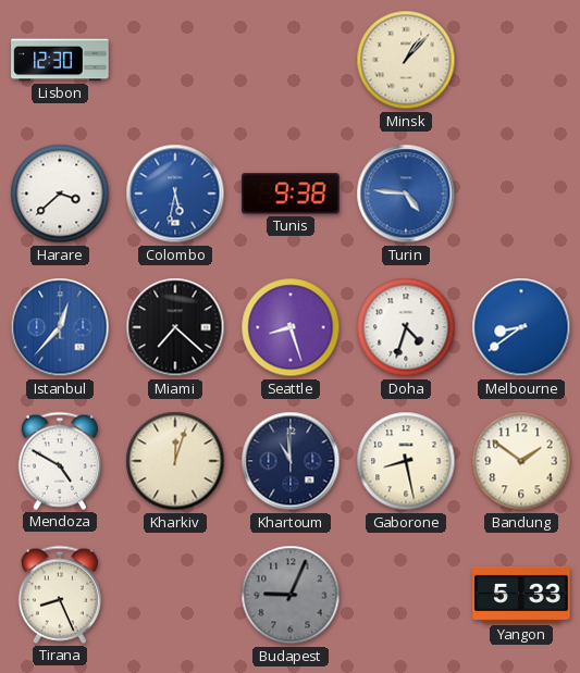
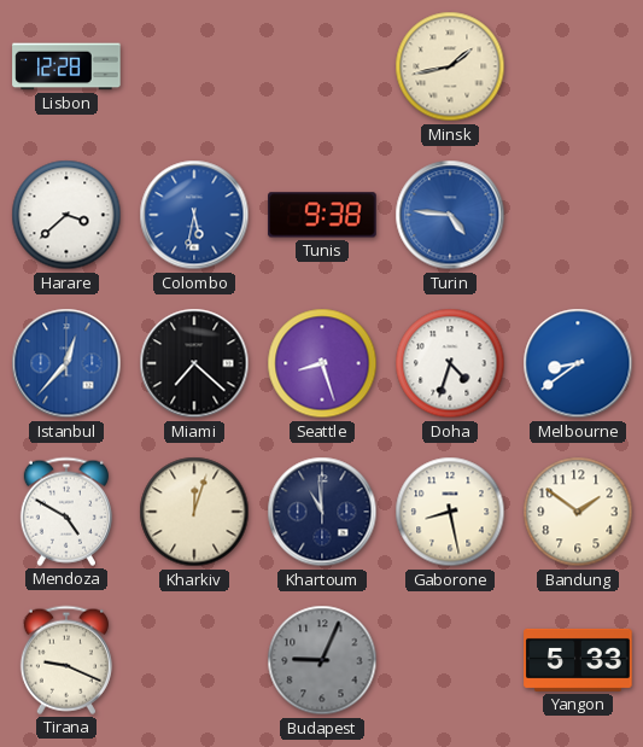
Lisbon: 12:30 -> 12:28
Minsk: 1:07 -> 1:43
Tirana: 8:26 -> 9:19
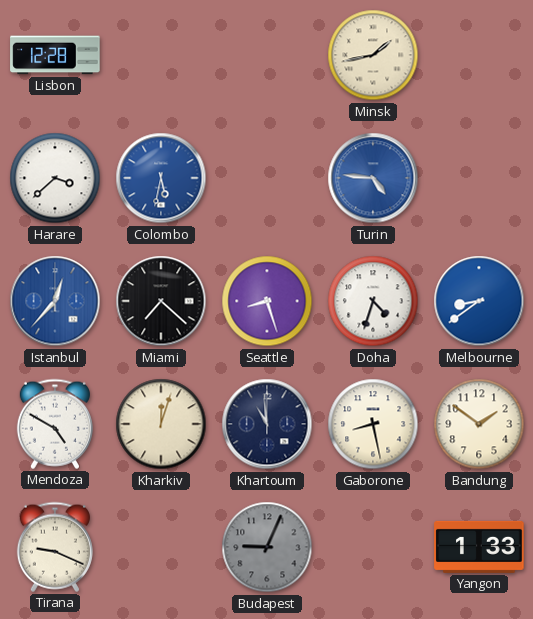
Tunis: 9:38 -> none
Yangon: 5:33 -> 1:33
